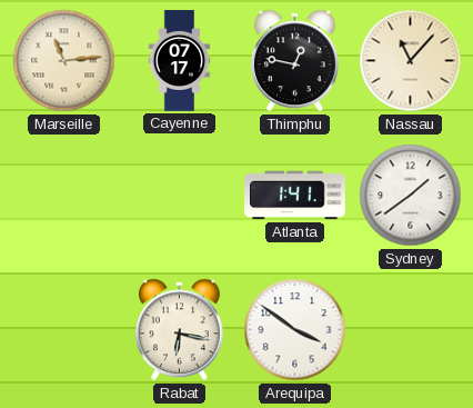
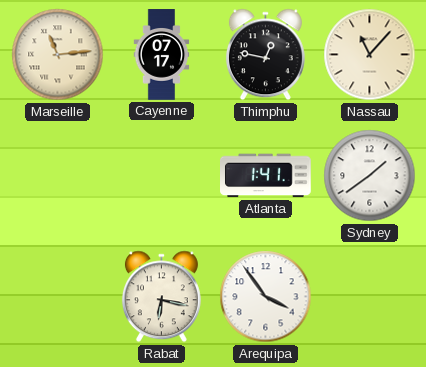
Arequipa: 3:51 -> 3:54
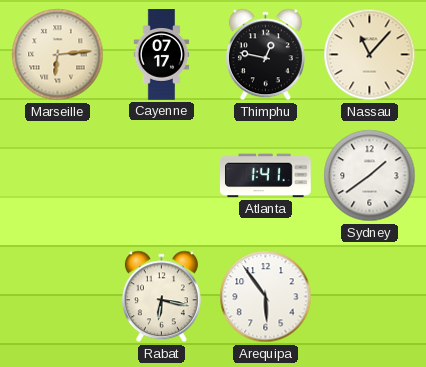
Marseille: 11:14 -> 6:14
Arequipa: 3:54 -> 5:54
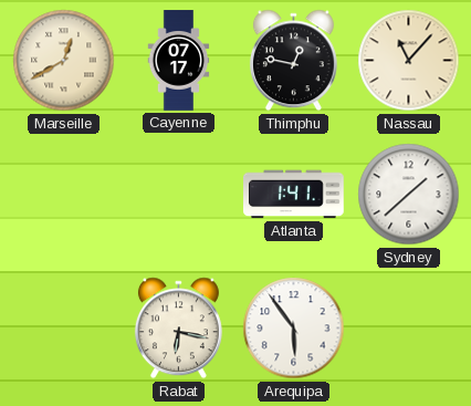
Marseille: 6:14 -> 12:40
Sydney: 1:39 -> 1:38
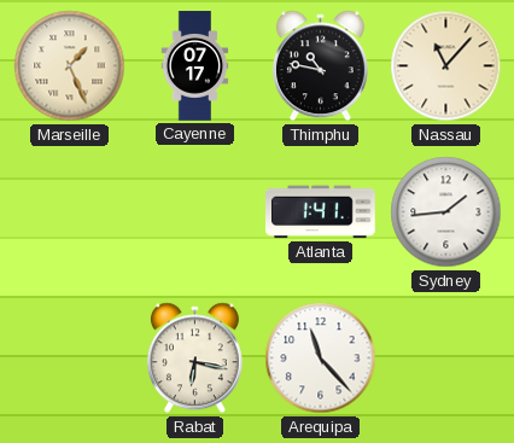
Marseille: 12:40 -> 1:26
Thimphu: 12:47 -> 10:47
Sydney: 1:38 -> 1:44
Arequipa: 5:54 -> 11:23
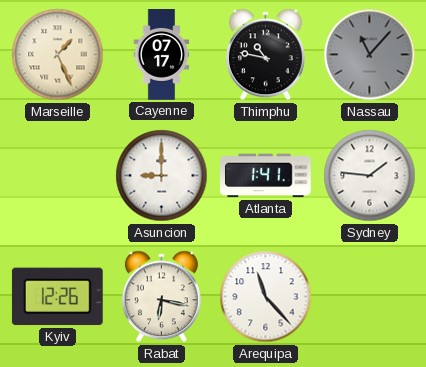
Nassau dial: cream -> grey
Asuncion: none -> 9:00
Sydney: 1:44 -> 1:46
Kyiv: none -> 12:26
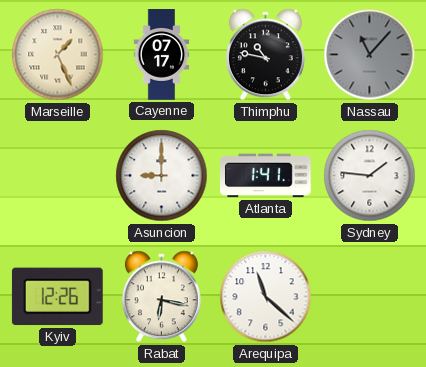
Arequipa: 11:23 -> 11:22
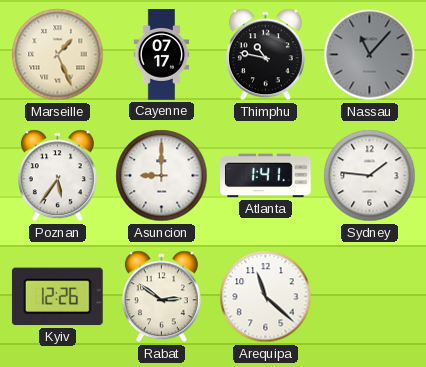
Poznan: none -> 5:36
Rabat: 6:17 -> 2:51
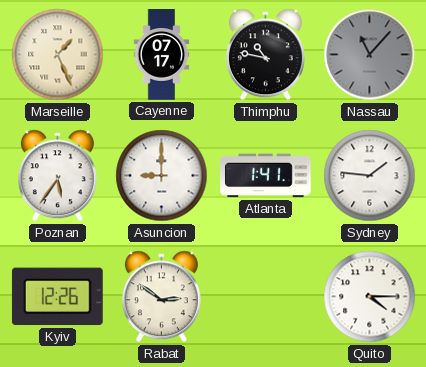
Arequipa: 11:22 -> none
Quito: none -> 4:15
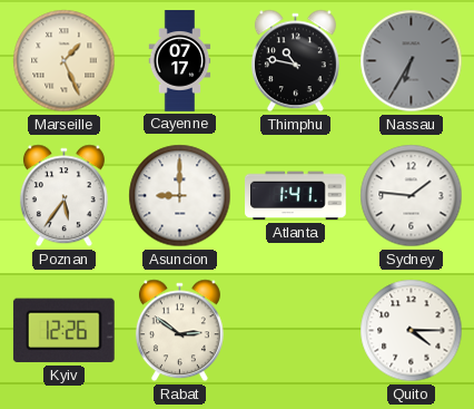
Nassau: 11:07 -> 6:35
